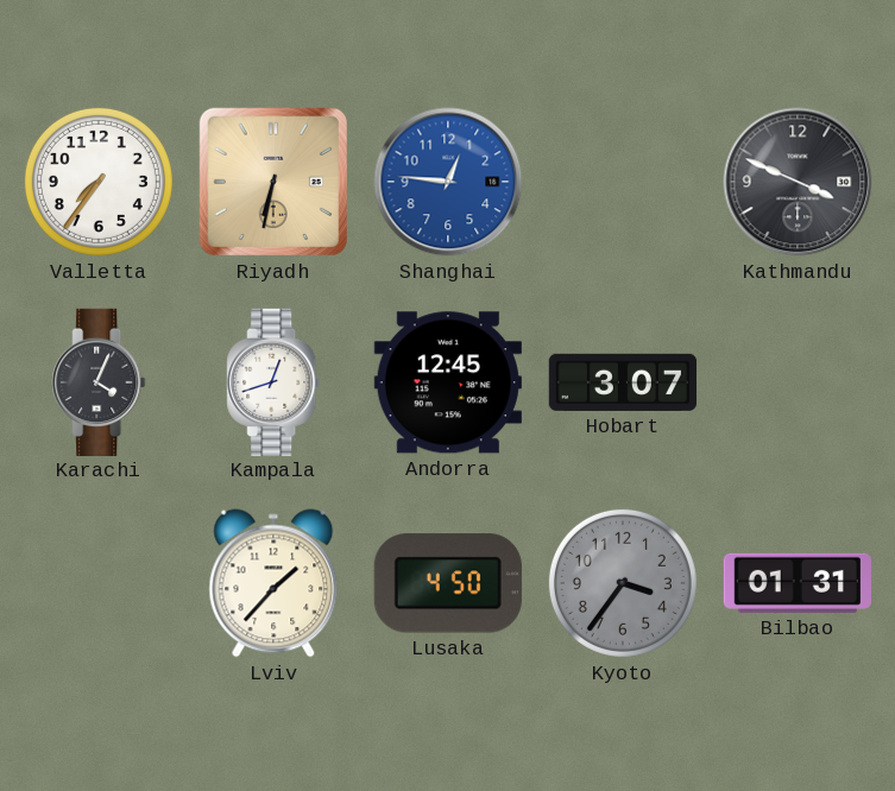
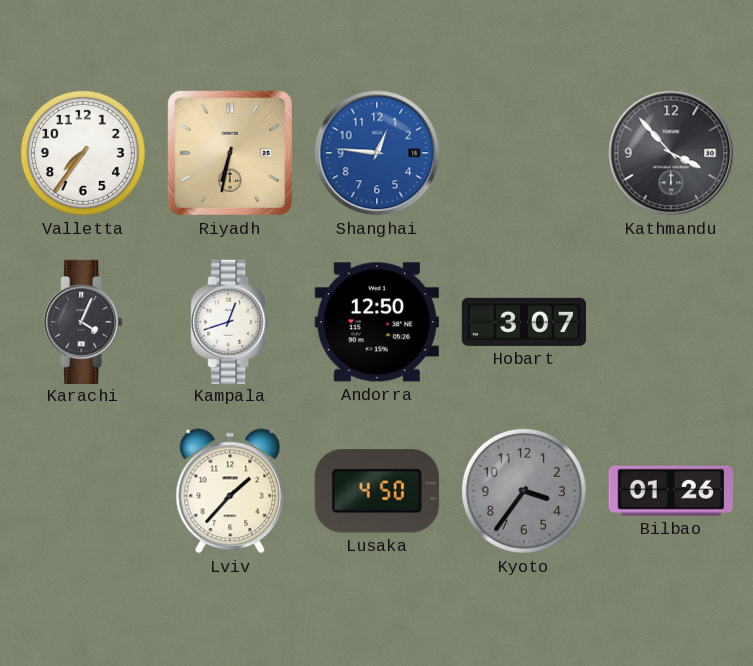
Kathmandu: 3:49 -> 3:53
Andorra: 12:45 -> 12:50
Bilbao: 01:31 -> 01:26
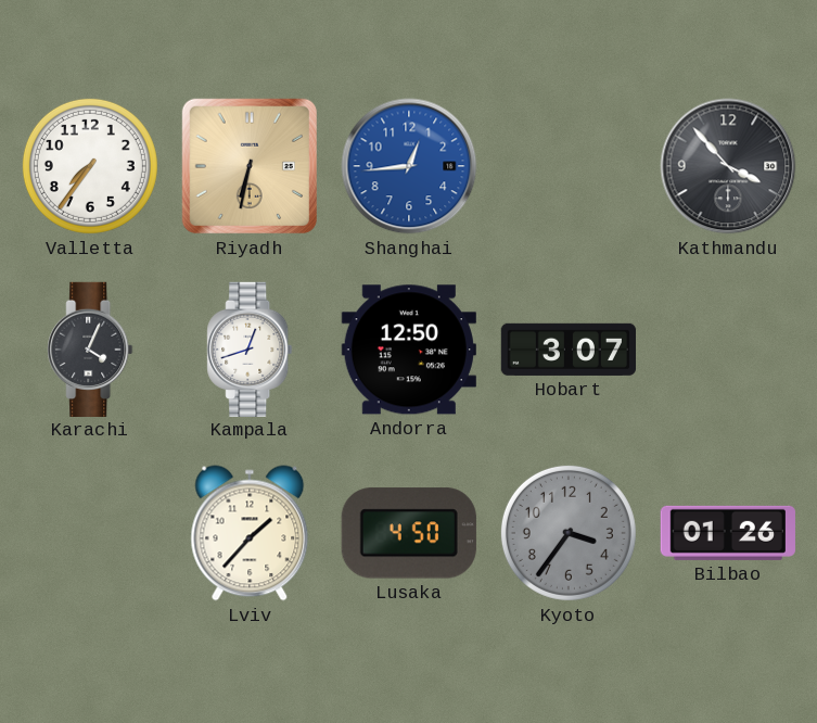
Shanghai: 12:46 -> 12:44
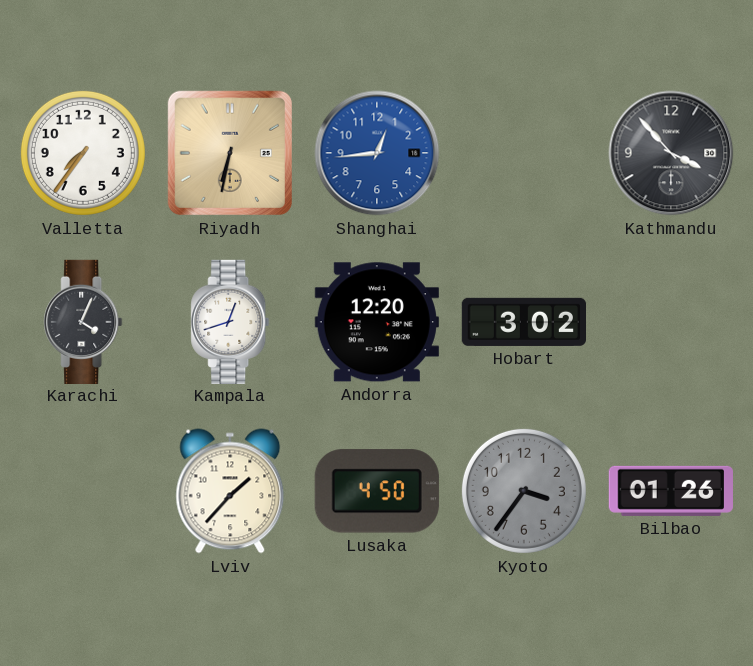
Andorra: 12:50 -> 12:20
Hobart: 3:07 -> 3:02
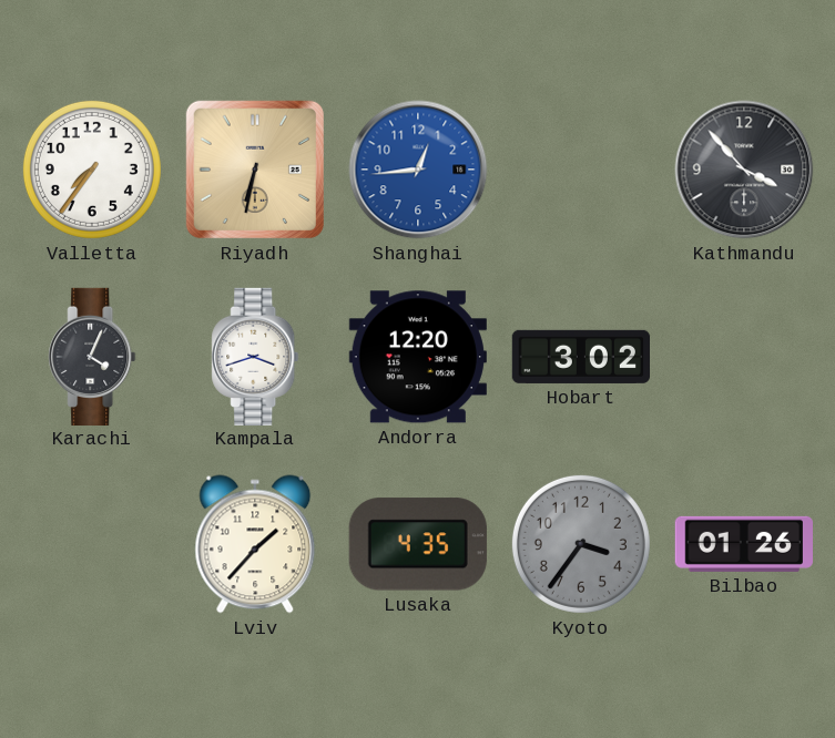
Kampala: 12:42 -> 3:42
Lusaka: 4:50 -> 4:35
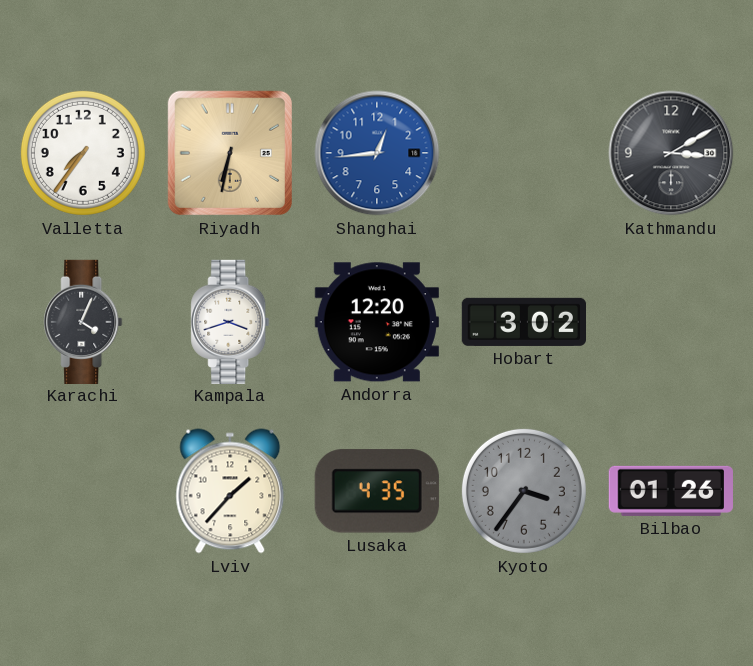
Kathmandu: 3:53 -> 3:10
